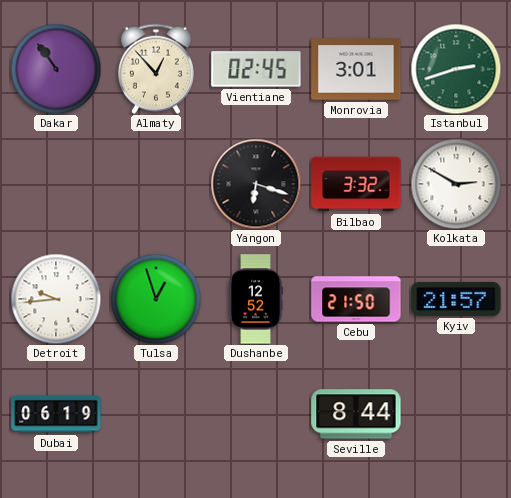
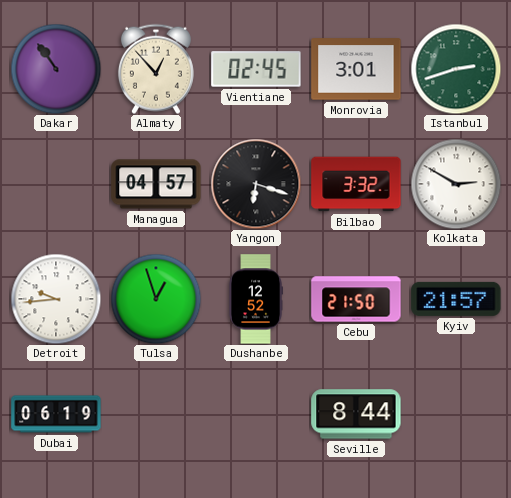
Managua: none -> 04:57
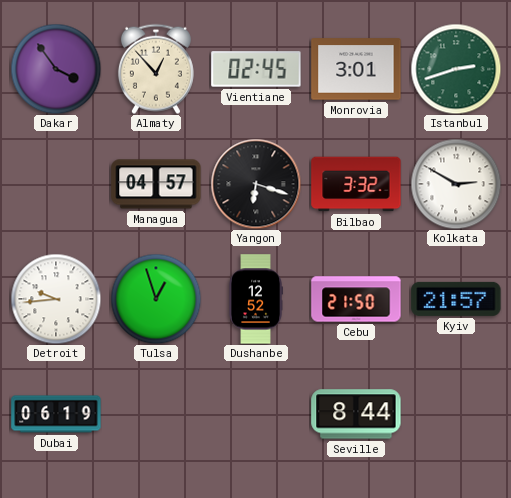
Dakar: 10:54 -> 3:54
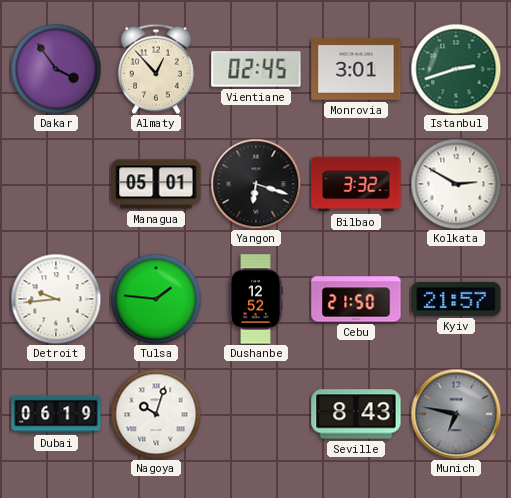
Managua: 04:57 -> 05:01
Tulsa: 12:57 -> 1:46
Nagoya: none -> 10:03
Seville: 8:44 -> 8:43
Munich: none -> 6:47
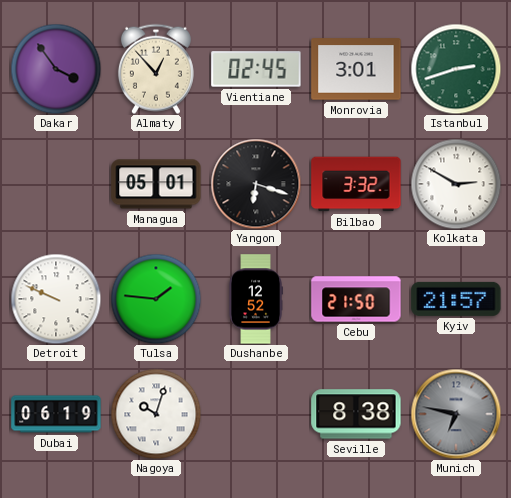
Detroit: 9:44 -> 9:49
Seville: 8:43 -> 8:38
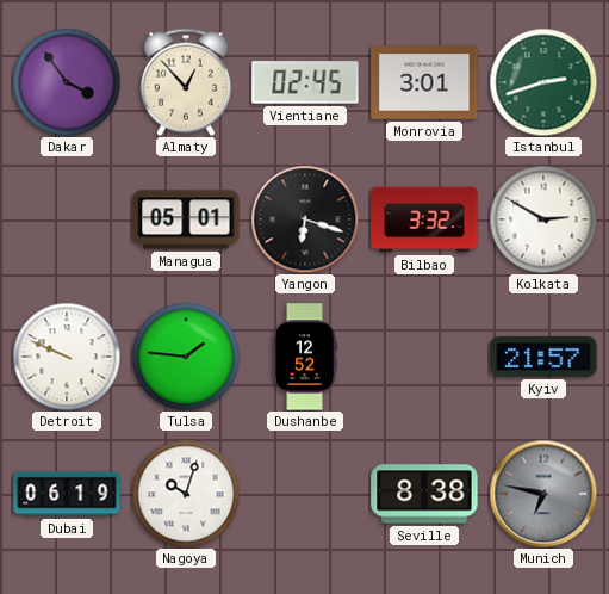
Cebu: 21:50 -> none
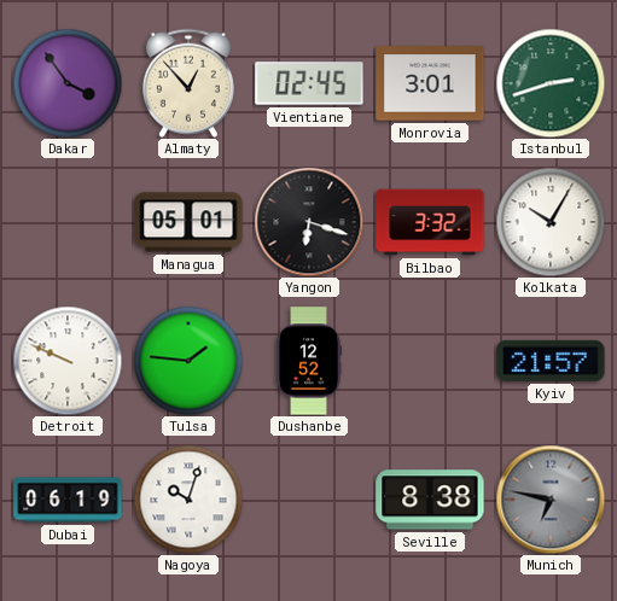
Kolkata: 2:50 -> 10:05
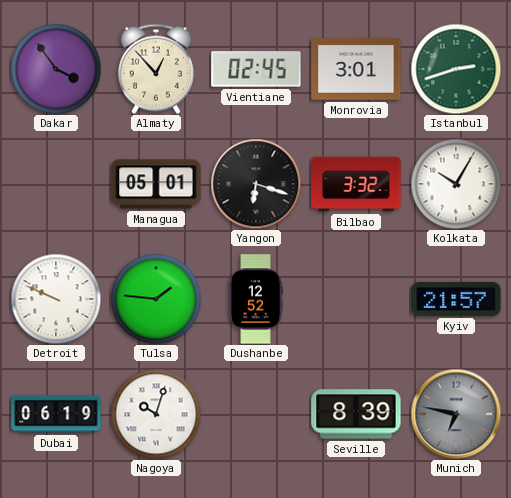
Seville: 8:38 -> 8:39
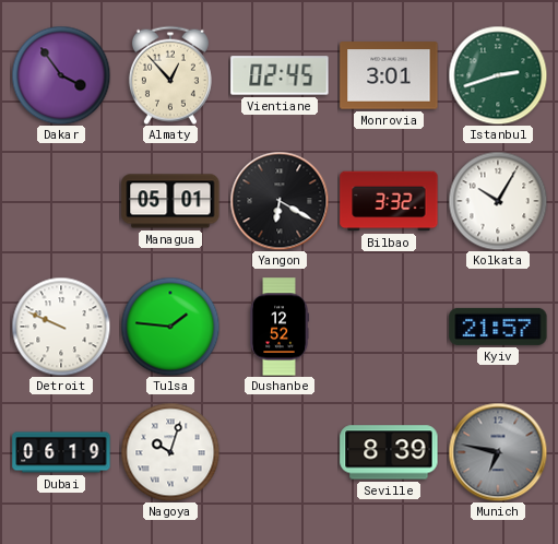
Yangon: 6:18 -> 6:20
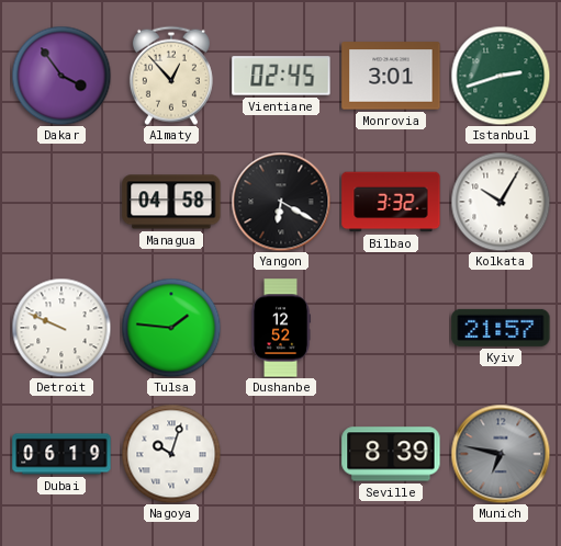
Managua: 05:01 -> 04:58
